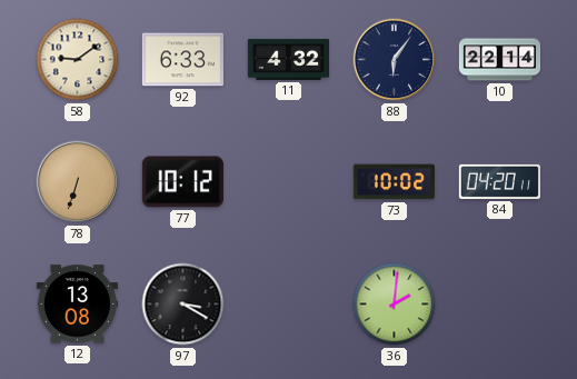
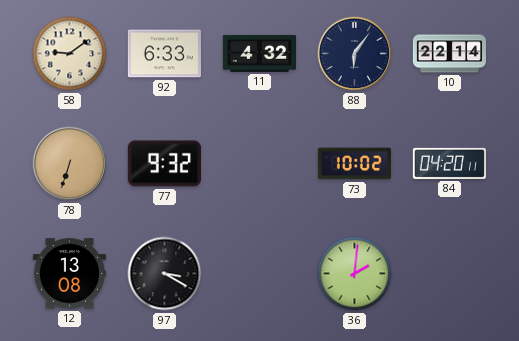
77: 10:12 -> 9:32
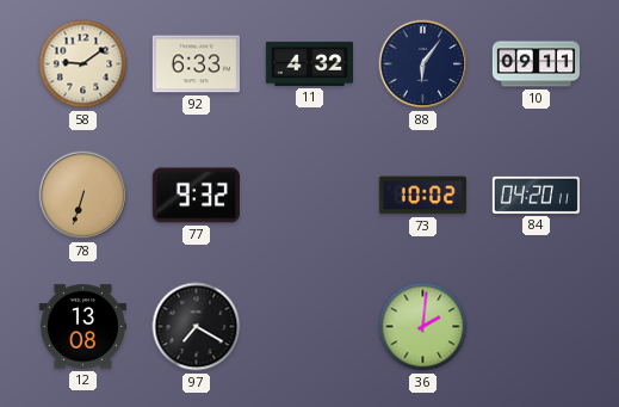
10: 22:14 -> 09:11
97: 3:20 -> 7:20
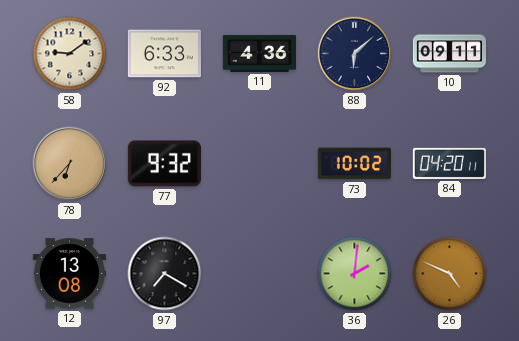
11: 4:32 -> 4:36
88: 6:06 -> 6:08
78: 6:33 -> 6:37
26: none -> 4:49
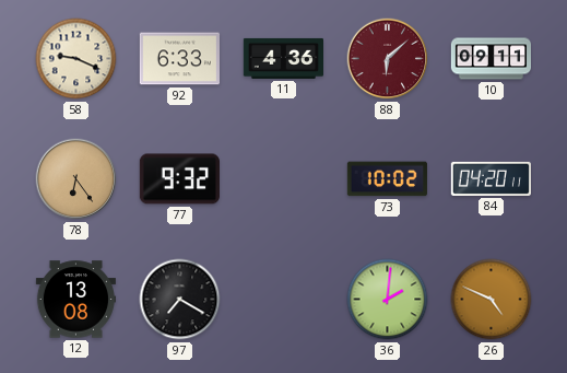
58: 9:09 -> 9:19
88 dial: navy -> burgundy
78: 6:37 -> 6:24
